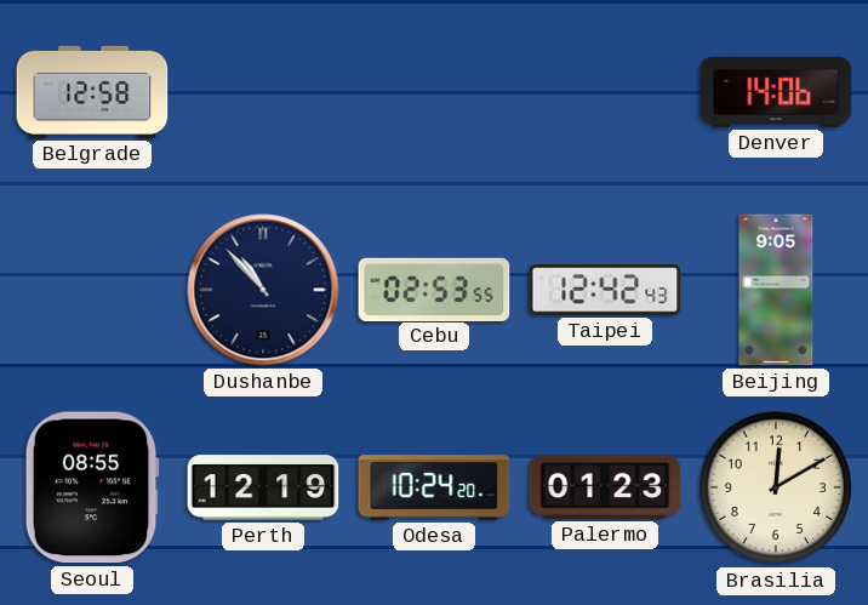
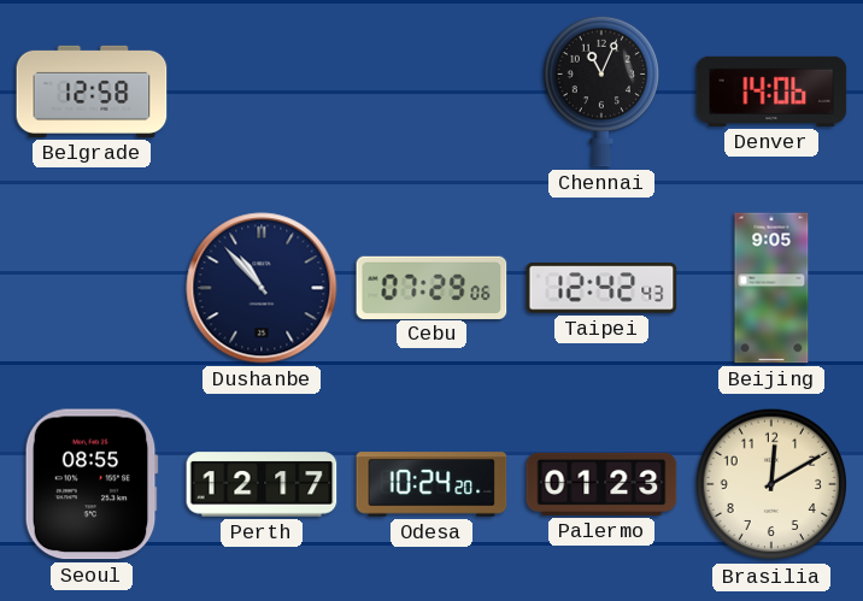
Chennai: none -> 11:04
Cebu: 02:53 -> 07:29
Perth: 12:19 -> 12:17
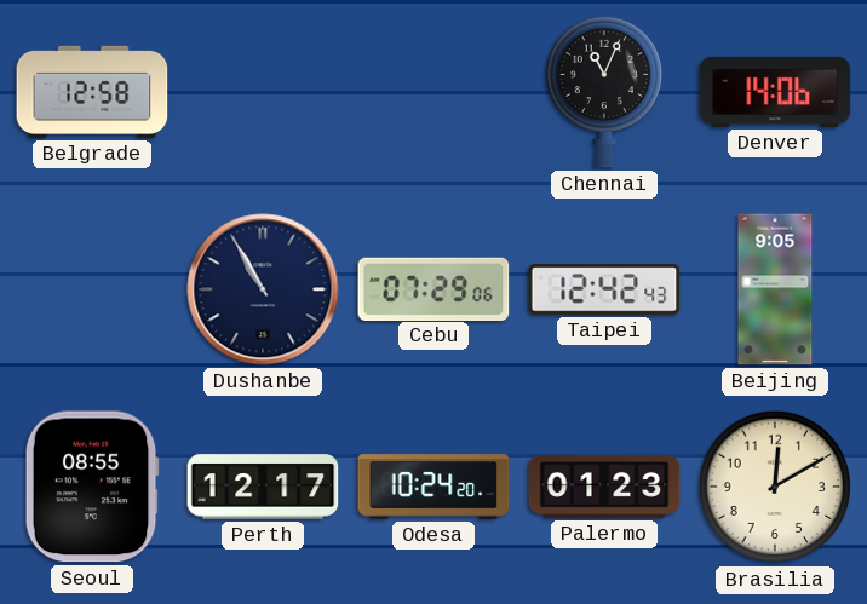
Dushanbe: 10:53 -> 10:55
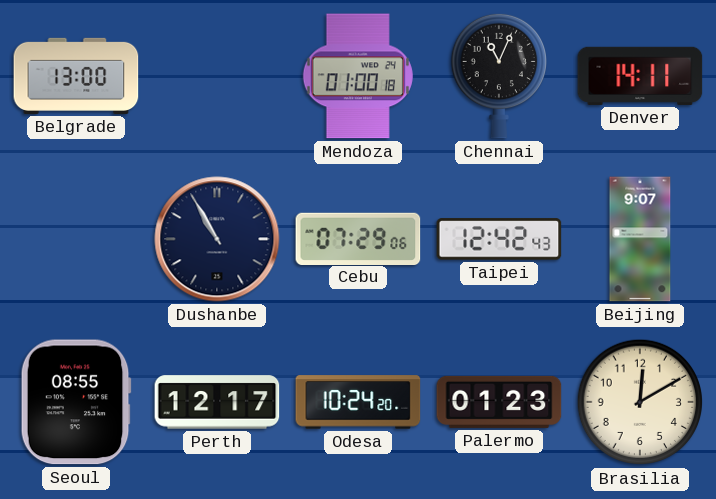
Belgrade: 12:58 -> 13:00
Mendoza: none -> 01:00
Denver: 14:06 -> 14:11
Beijing: 9:05 -> 9:07
